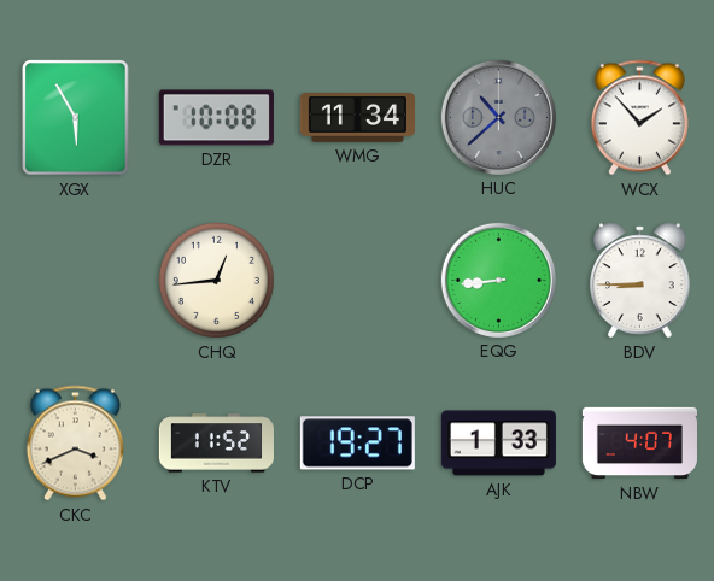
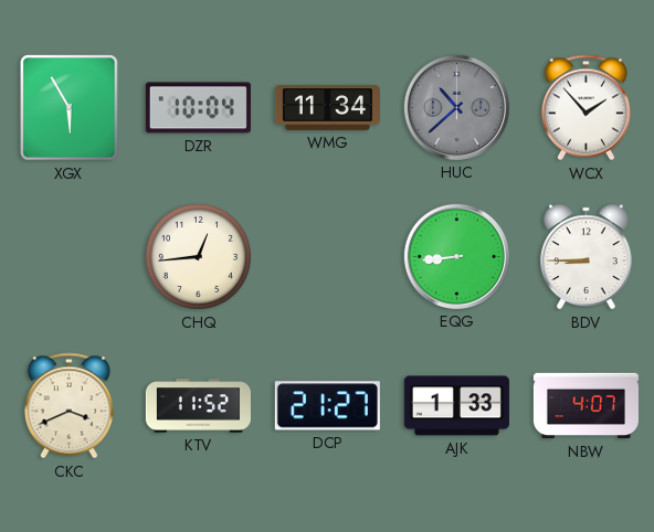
DZR: 10:08 -> 10:04
DCP: 19:27 -> 21:27
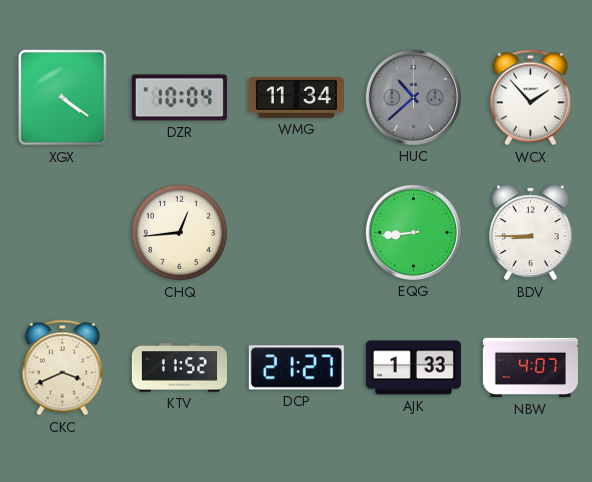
XGX: 5:55 -> 4:21
